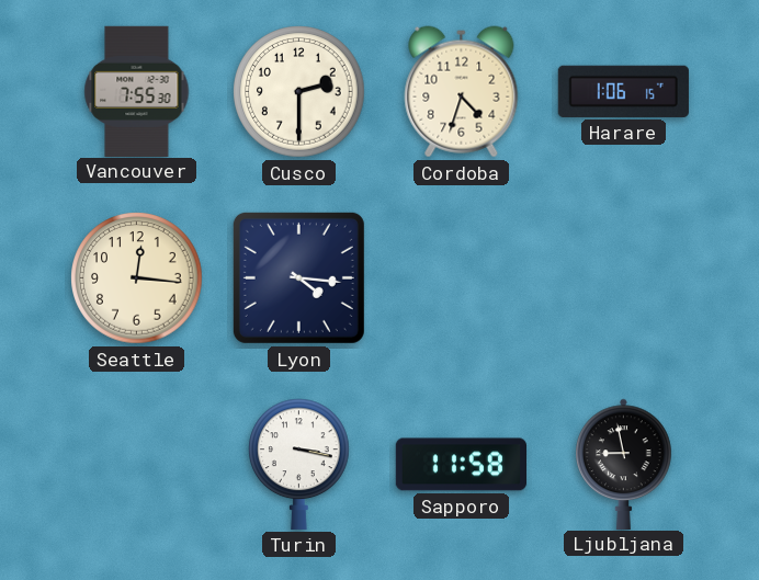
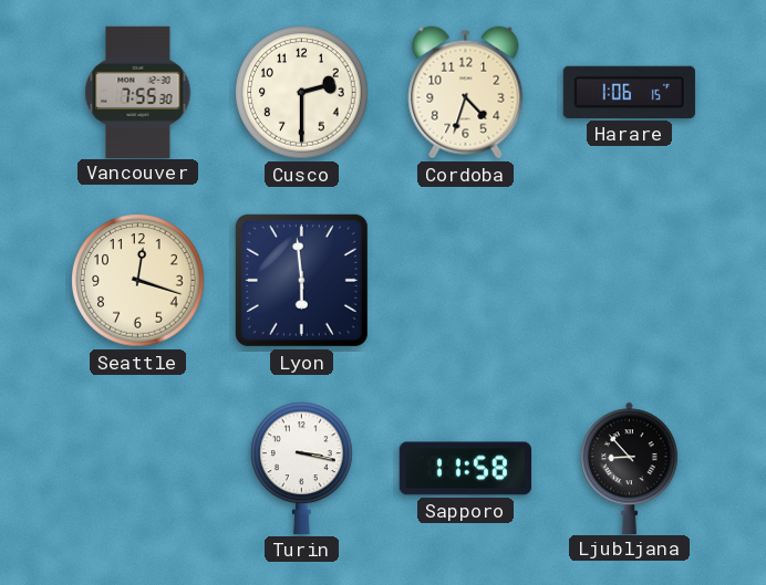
Seattle: 12:16 -> 12:18
Lyon: 4:16 -> 5:59
Ljubljana: 8:58 -> 8:53
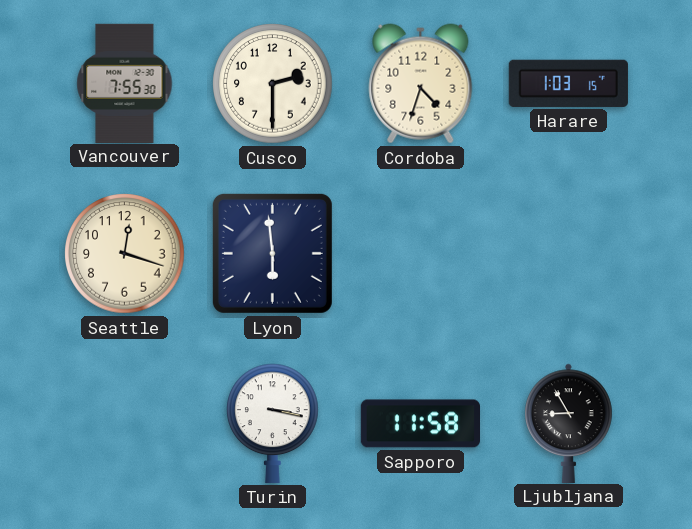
Harare: 1:06 -> 1:03
Ljubljana: 8:53 -> 8:55
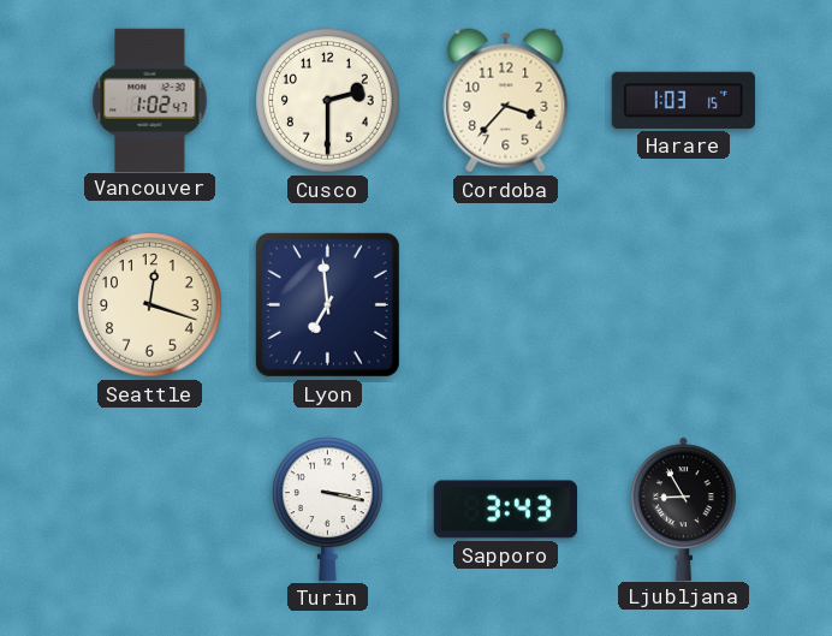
Vancouver: 7:55 -> 1:02
Cordoba: 4:33 -> 3:37
Lyon: 5:59 -> 6:59
Sapporo: 11:58 -> 3:43
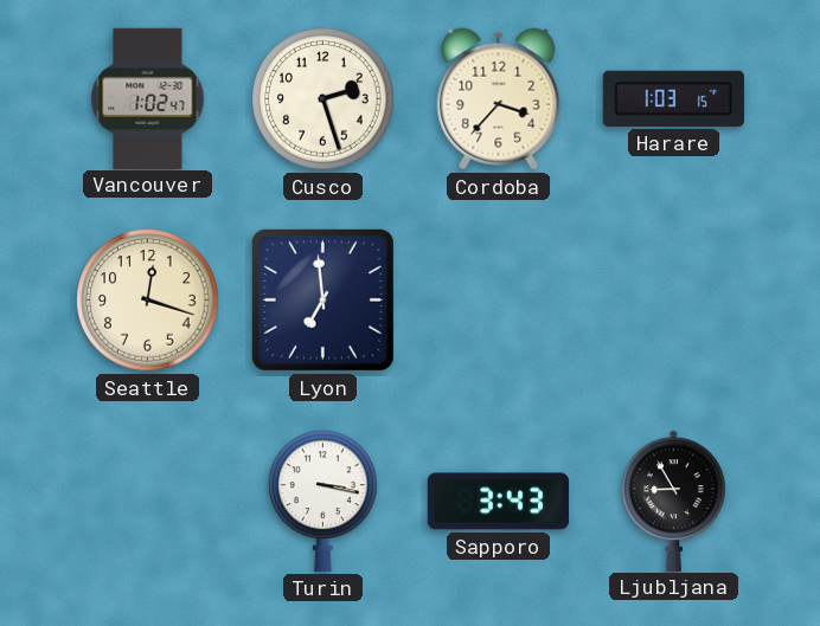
Cusco: 2:30 -> 2:27
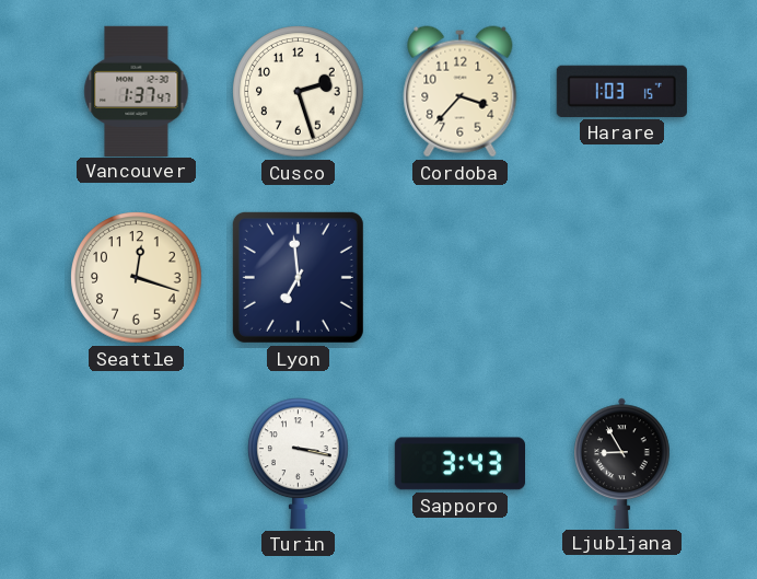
Vancouver: 1:02 -> 1:37
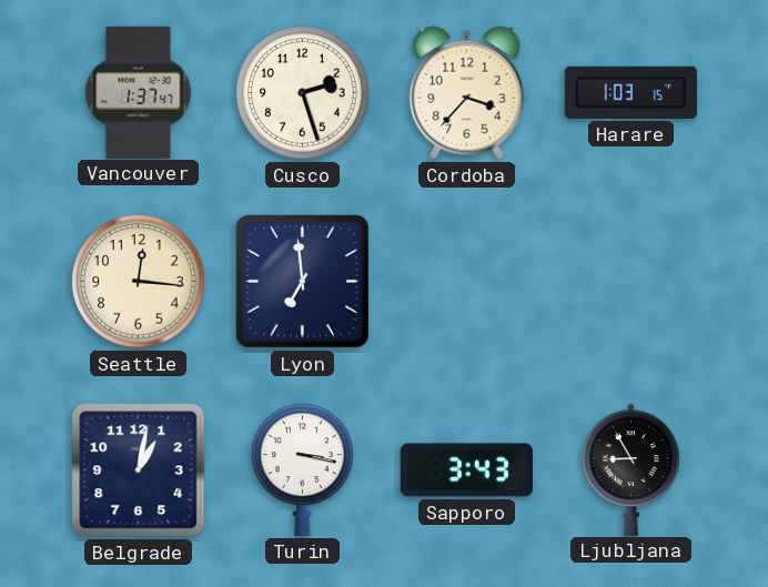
Seattle: 12:18 -> 12:16
Belgrade: none -> 1:02
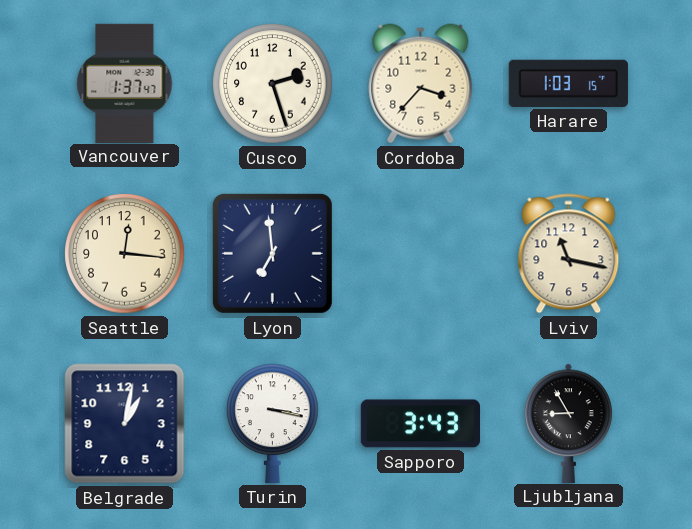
Lviv: none -> 11:17
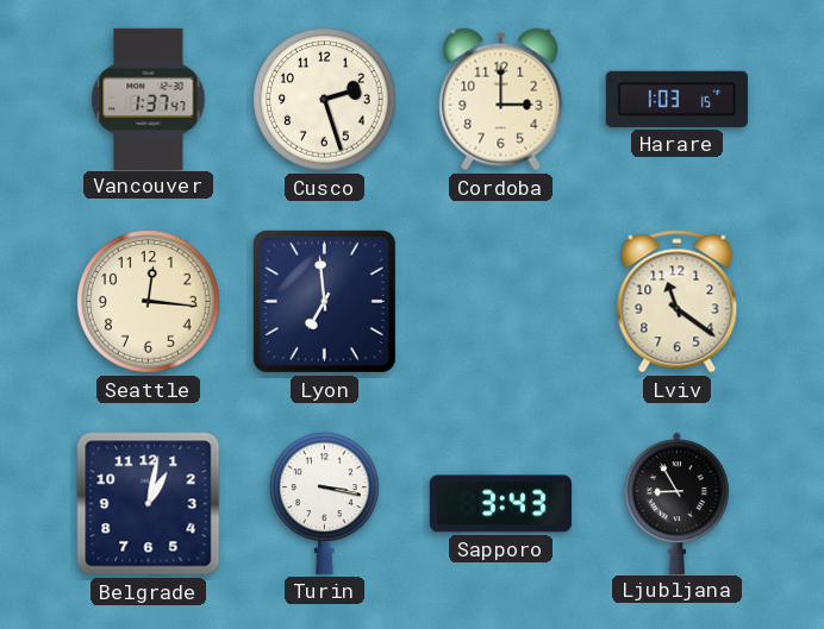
Cordoba: 3:37 -> 3:00
Lviv: 11:17 -> 11:21
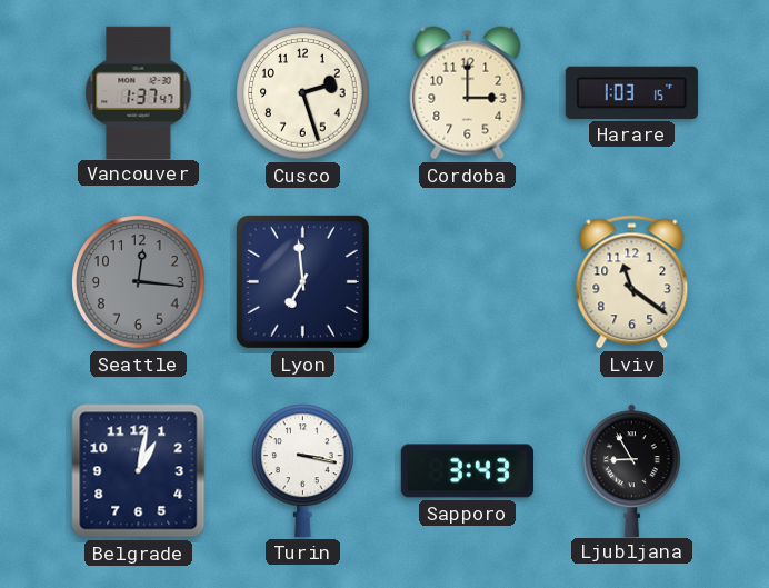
Seattle dial: cream -> grey
